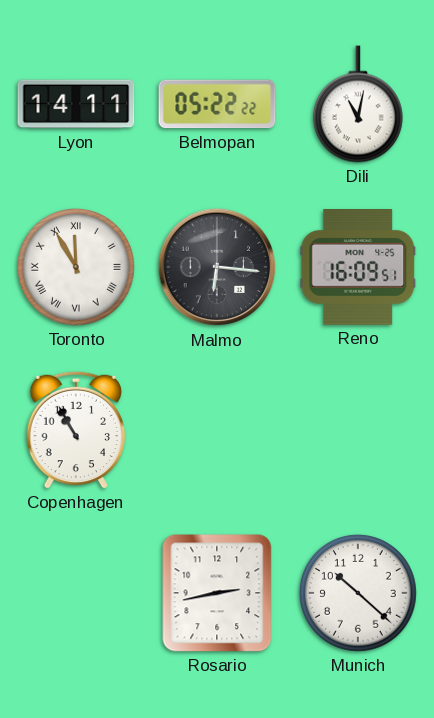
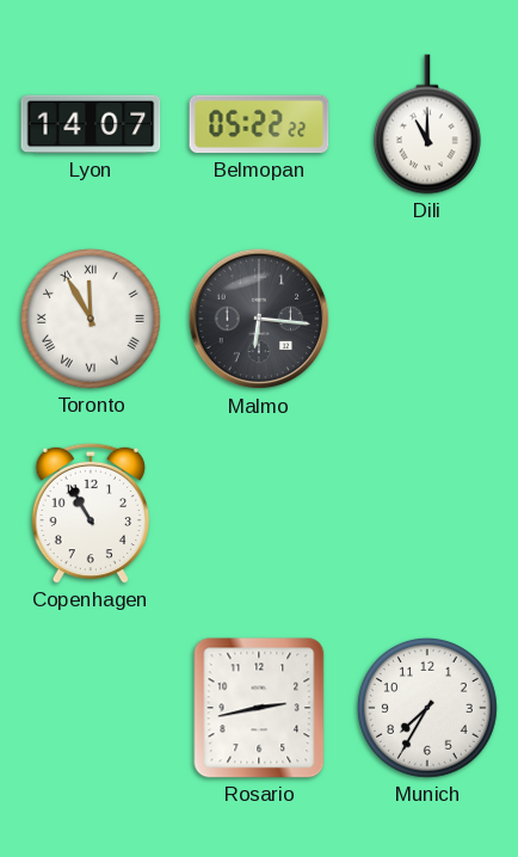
Lyon: 14:11 -> 14:07
Dili: 11:02 -> 11:00
Reno: 16:09 -> none
Munich: 10:22 -> 7:35
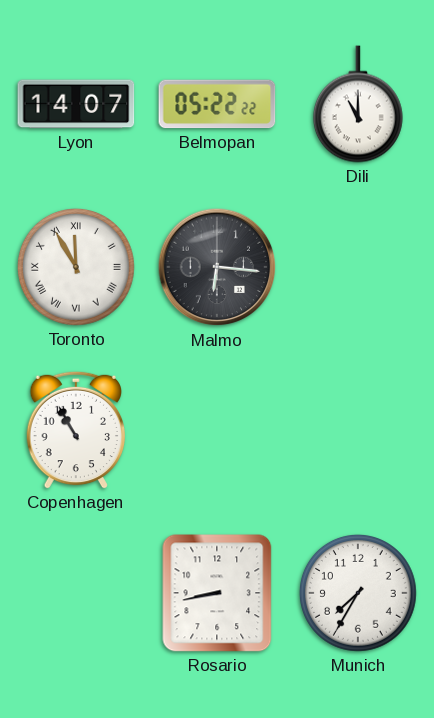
Rosario: 2:43 -> 8:43
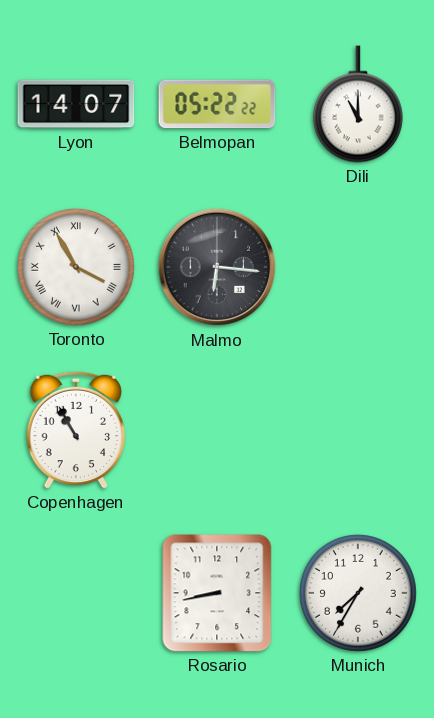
Toronto: 11:55 -> 3:55
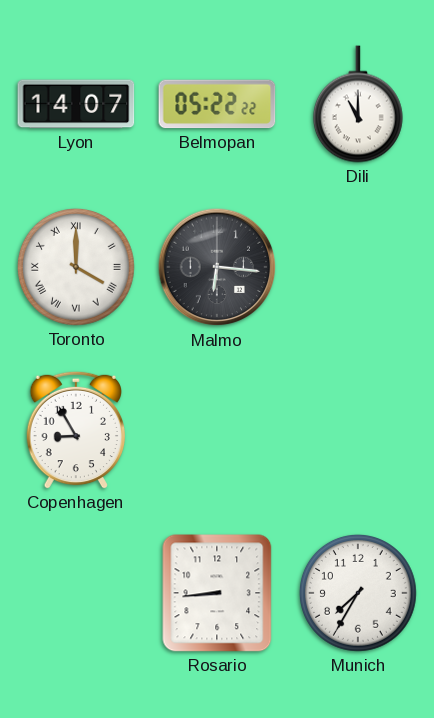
Toronto: 3:55 -> 4:00
Copenhagen: 10:55 -> 8:55
Rosario: 8:43 -> 8:44
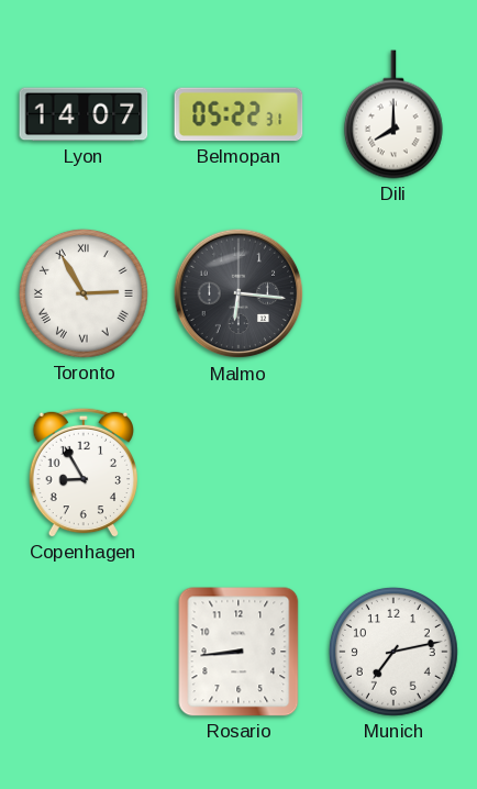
Belmopan: 05:22:22 -> 05:22:31
Dili: 11:00 -> 8:00
Toronto: 4:00 -> 2:55
Munich: 7:35 -> 7:13
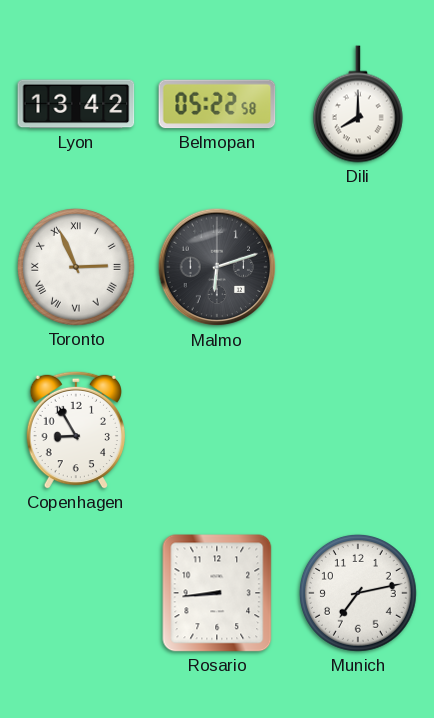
Lyon: 14:07 -> 13:42
Belmopan: 05:22:31 -> 05:22:58
Toronto: 2:55 -> 2:56
Malmo: 6:16 -> 6:12
